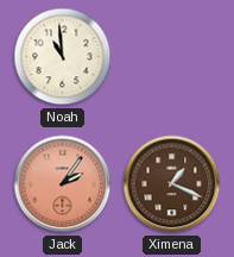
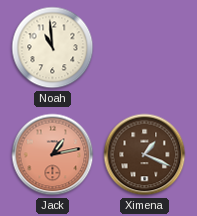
Jack: 2:06 -> 1:13
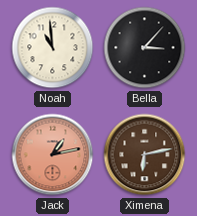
Bella: none -> 3:07
Ximena: 1:19 -> 6:13
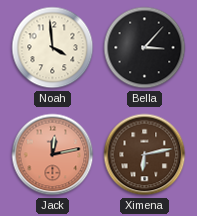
Noah: 10:59 -> 3:59
Jack: 1:13 -> 12:13
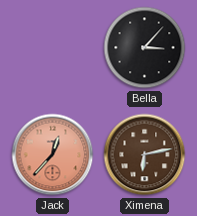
Noah: 3:59 -> none
Jack: 12:13 -> 12:37
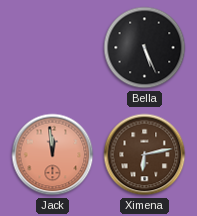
Bella: 3:07 -> 5:26
Jack: 12:37 -> 11:59
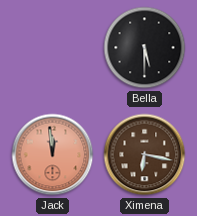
Bella: 5:26 -> 5:30
Ximena: 6:13 -> 6:17
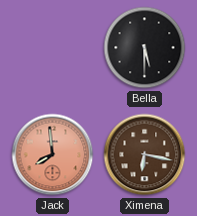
Jack: 11:59 -> 7:59
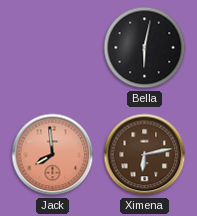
Bella: 5:30 -> 6:02
Ximena: 6:17 -> 6:13
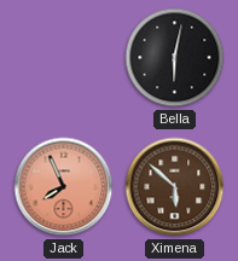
Jack: 7:59 -> 7:56
Ximena: 6:13 -> 5:52
